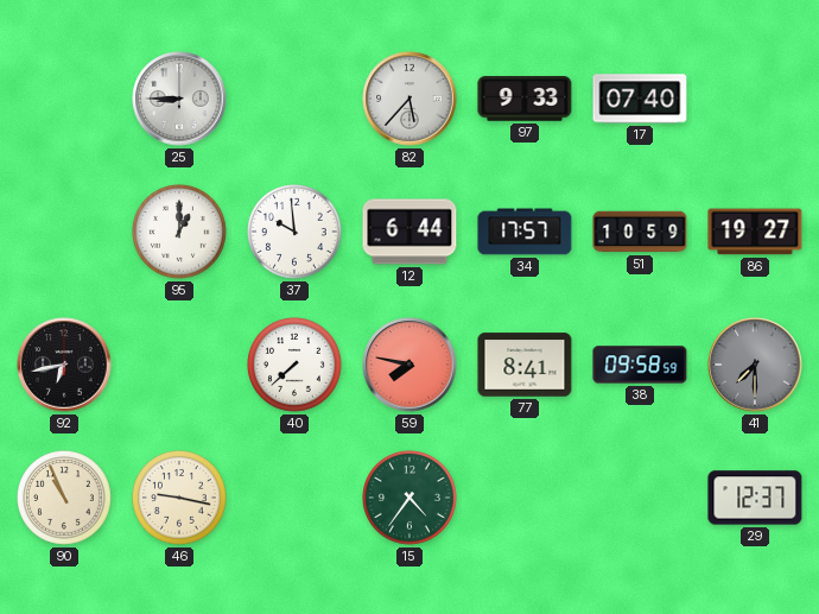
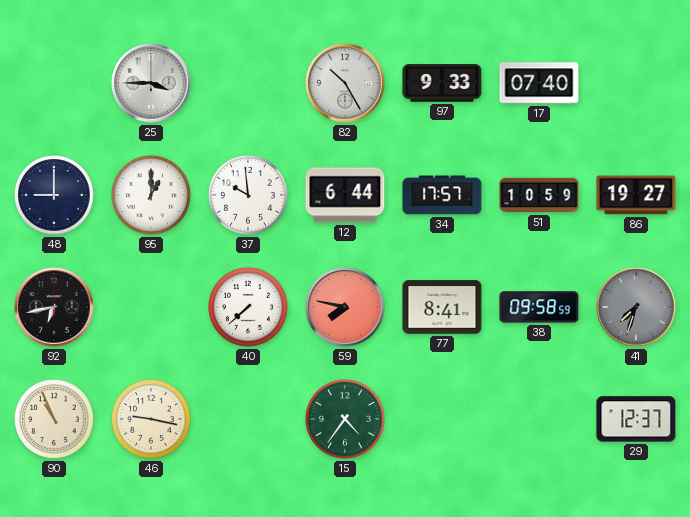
25: 8:45 -> 3:45
82: 5:37 -> 10:25
48: none -> 9:00
41: 7:30 -> 7:33
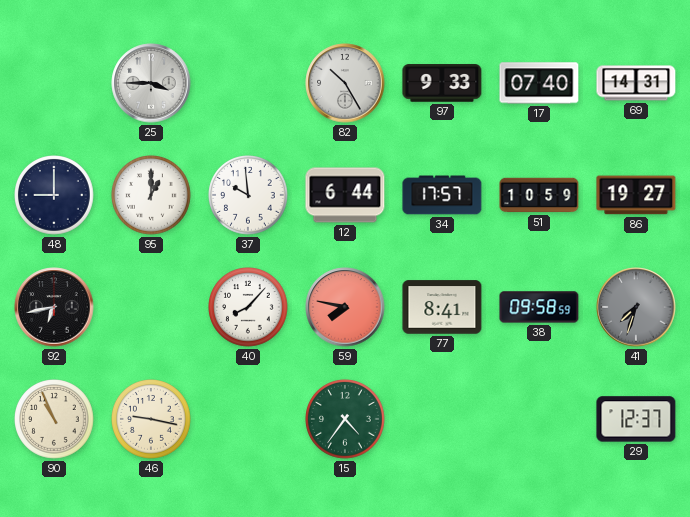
69: none -> 14:31
40: 7:38 -> 8:07
